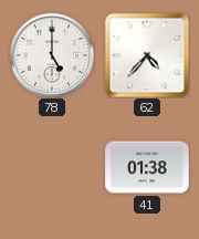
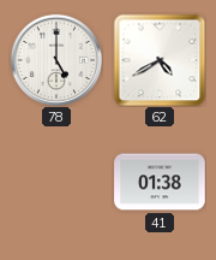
62: 4:37 -> 4:40
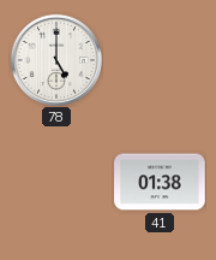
62: 4:40 -> none
